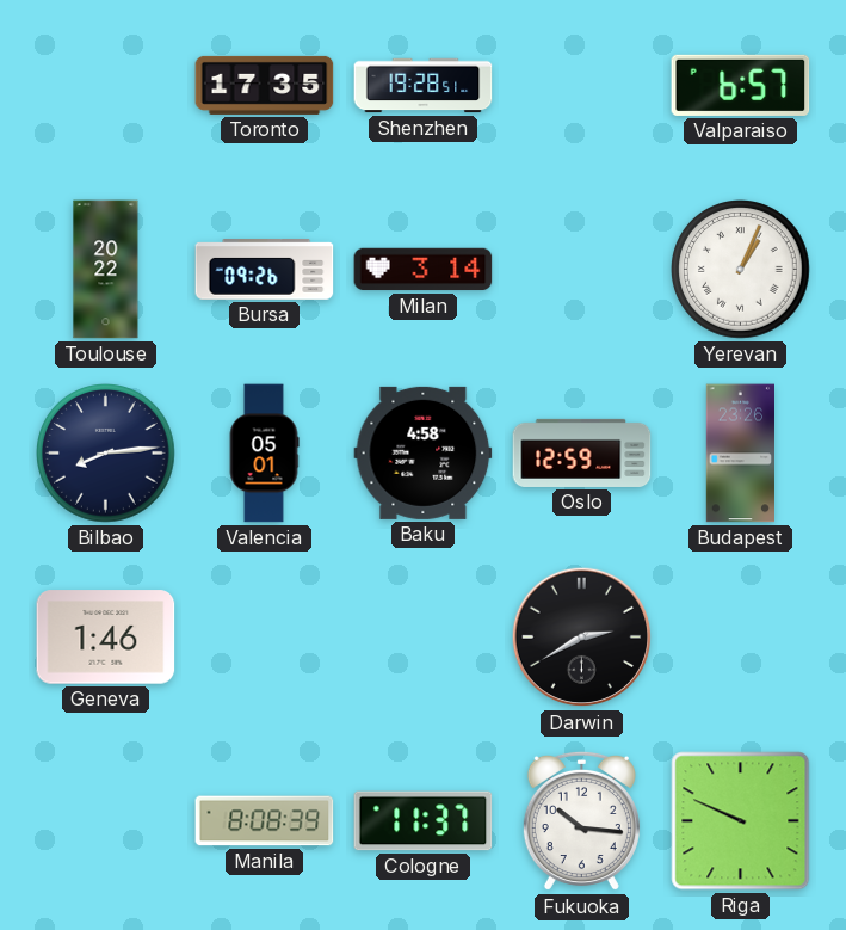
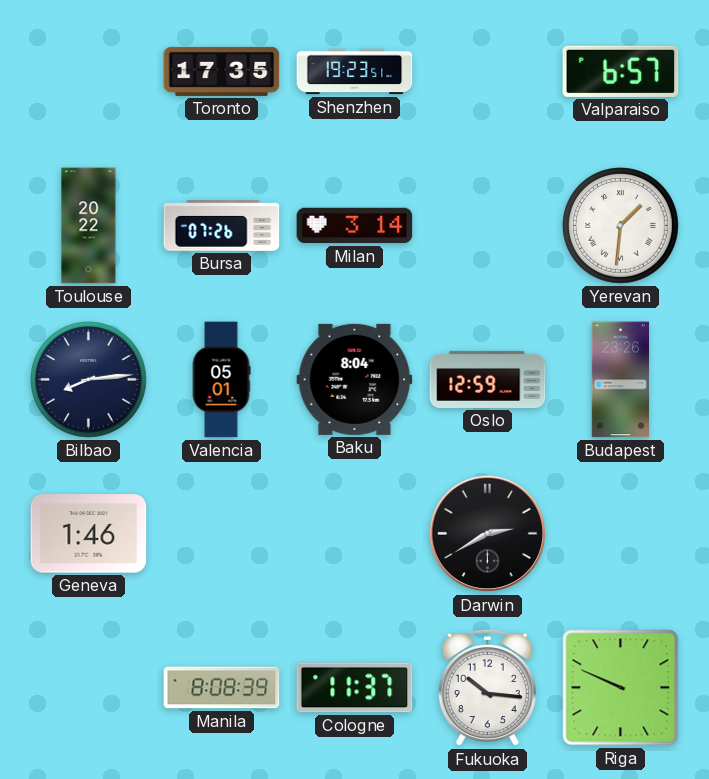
Shenzhen: 19:28 -> 19:23
Bursa: 09:26 -> 07:26
Yerevan: 1:04 -> 1:31
Baku: 4:58 -> 8:04
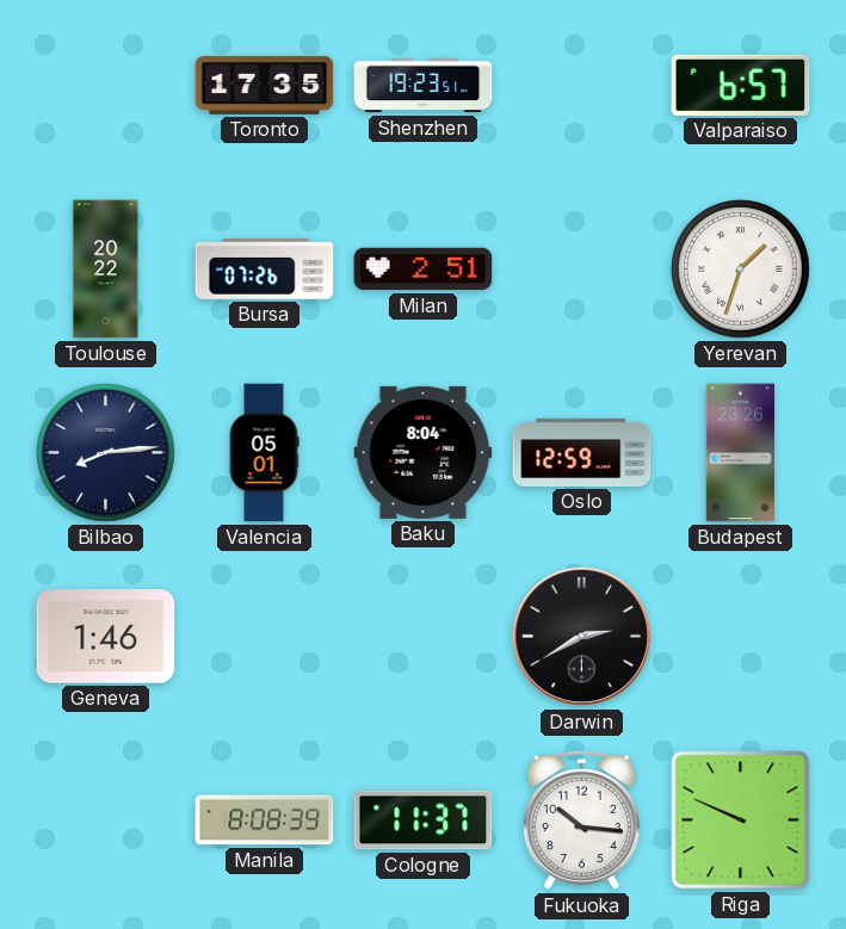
Milan: 3:14 -> 2:51
Yerevan: 1:31 -> 1:33
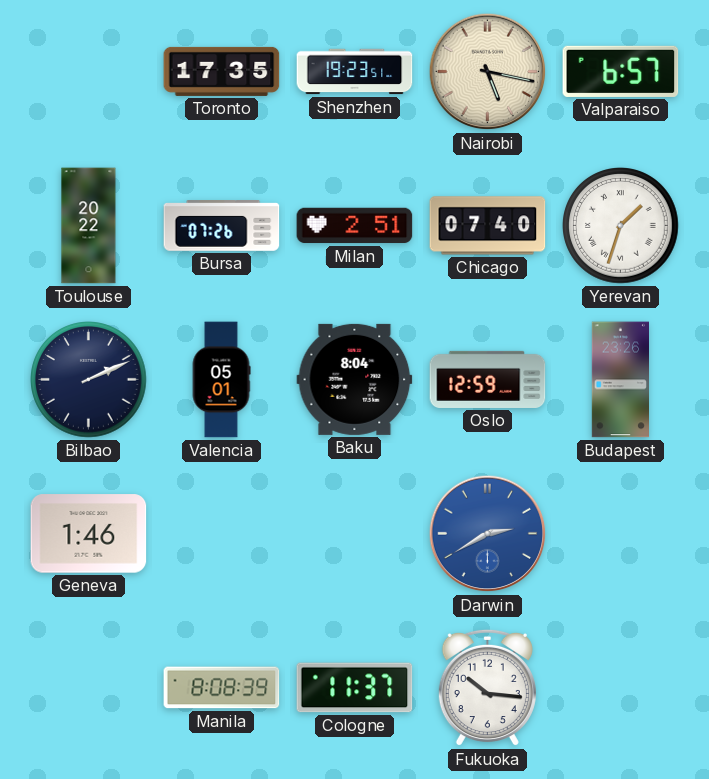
Nairobi: none -> 5:17
Chicago: none -> 07:40
Bilbao: 8:14 -> 2:11
Darwin dial: black -> blue
Riga: 9:49 -> none
